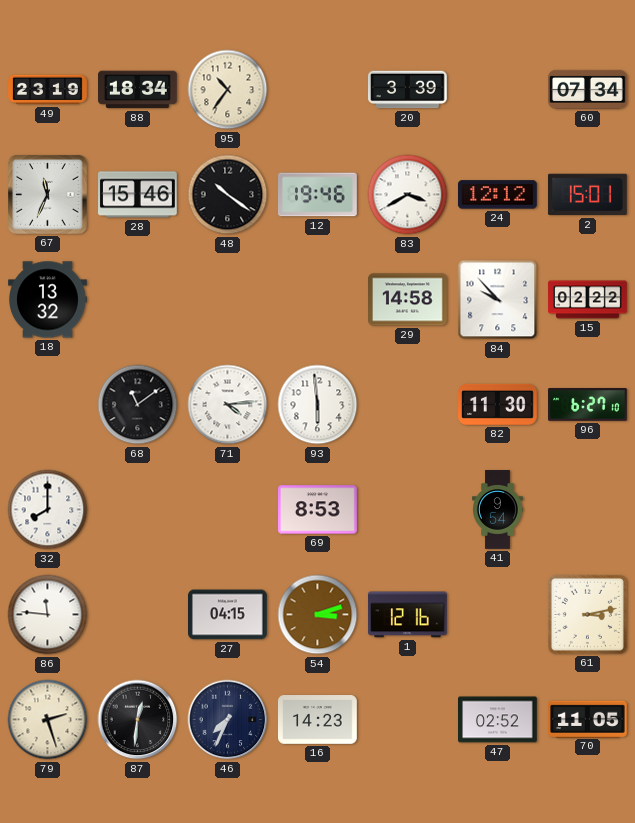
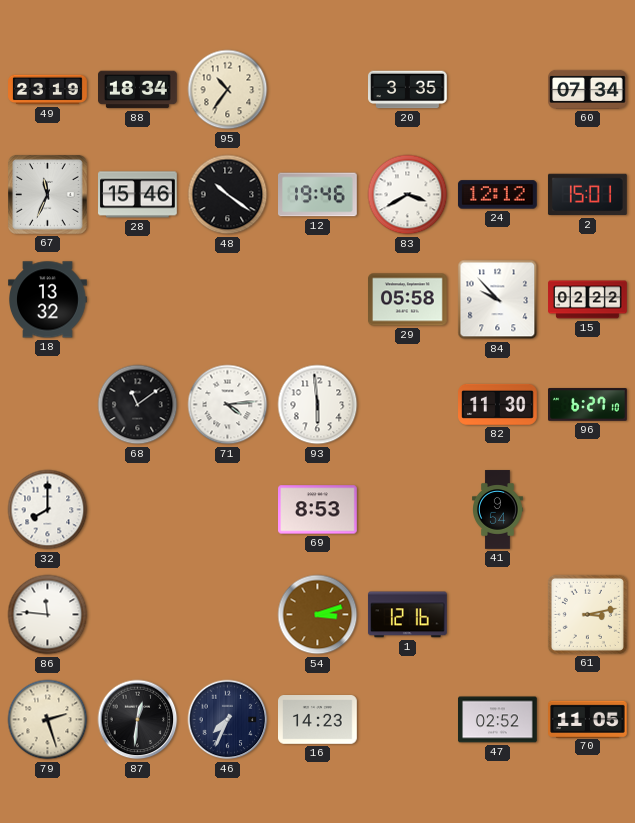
20: 3:39 -> 3:35
29: 14:58 -> 05:58
27: 04:15 -> none
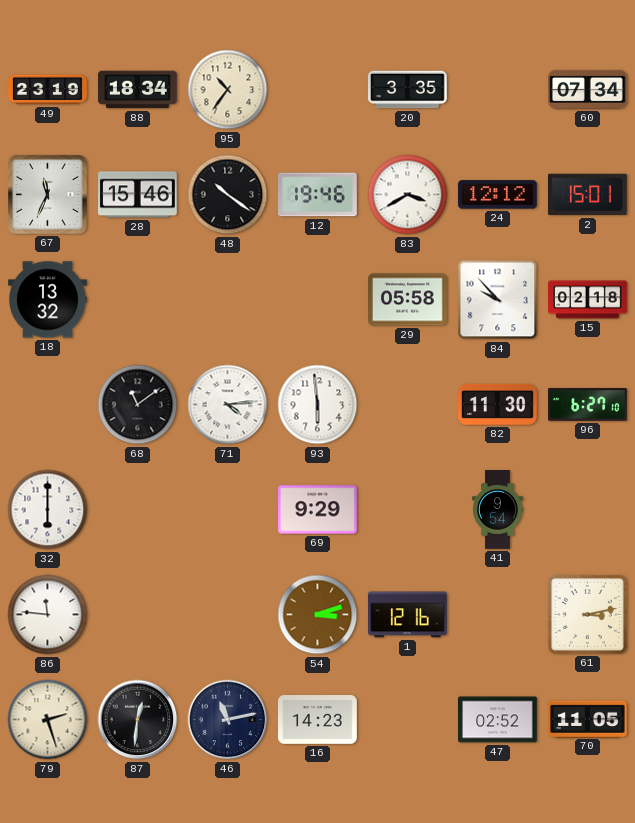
15: 02:22 -> 02:18
32: 8:00 -> 6:00
69: 8:53 -> 9:29
46: 7:34 -> 11:13
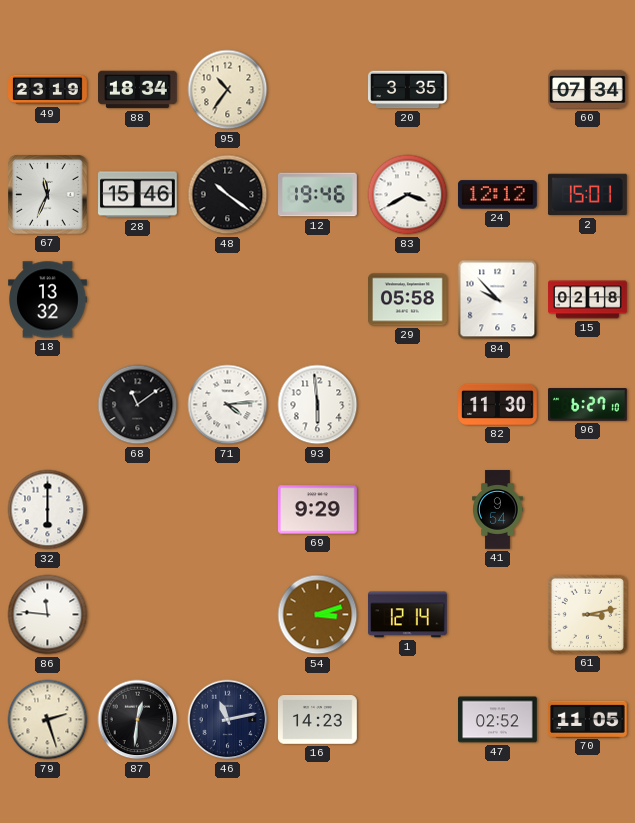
1: 12:16 -> 12:14
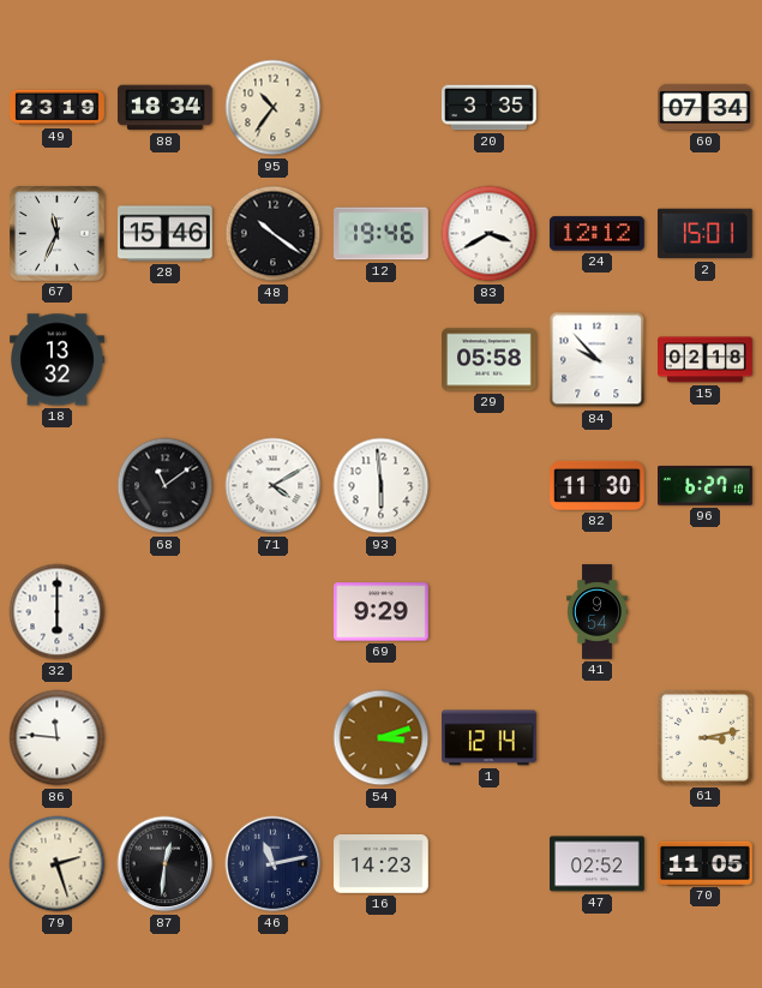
71: 4:14 -> 4:10
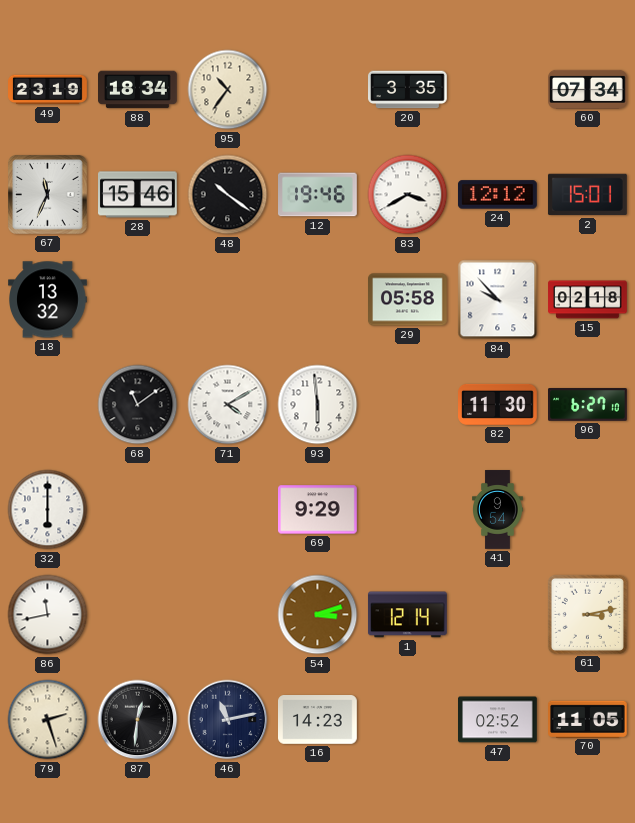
86: 11:46 -> 11:43
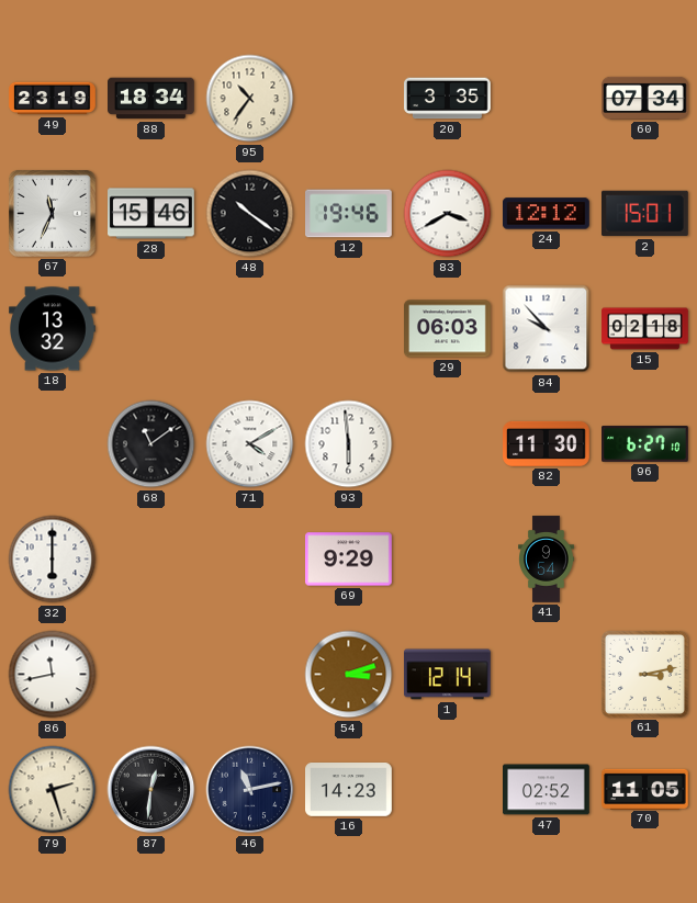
29: 05:58 -> 06:03
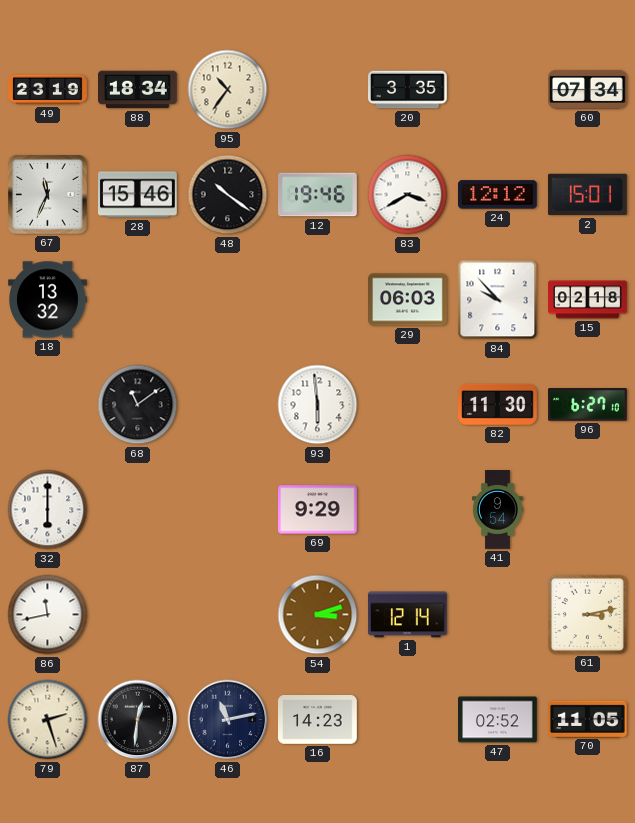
71: 4:10 -> none
